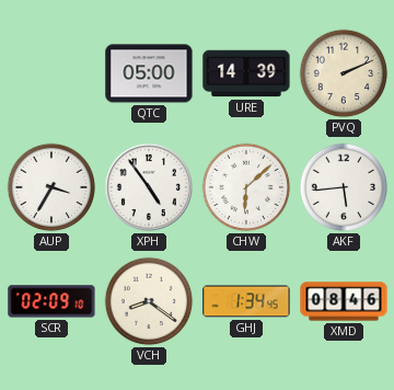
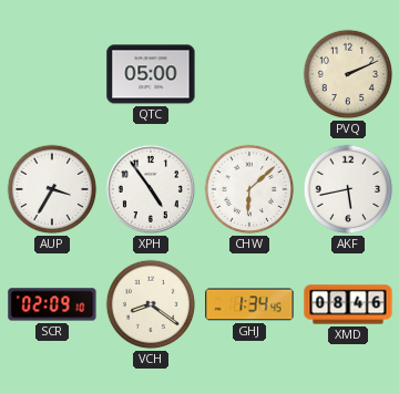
URE: 14:39 -> none
AKF: 5:44 -> 5:43
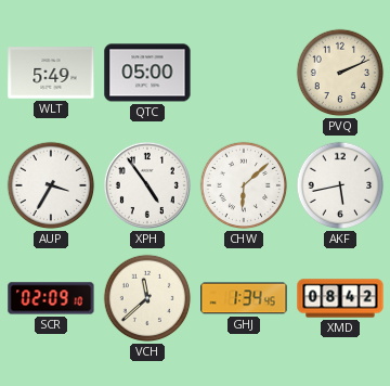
WLT: none -> 5:49
VCH: 8:21 -> 11:38
XMD: 08:46 -> 08:42
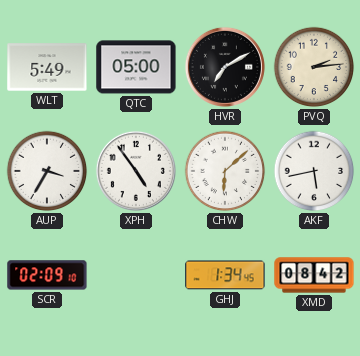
HVR: none -> 7:10
PVQ: 2:11 -> 2:14
VCH: 11:38 -> none
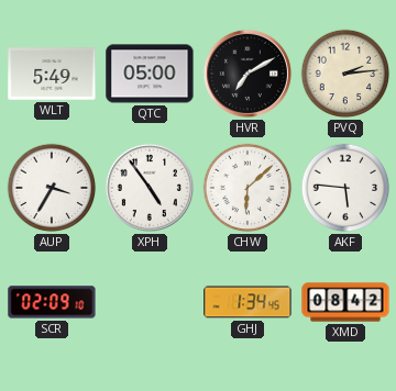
AKF: 5:43 -> 5:46
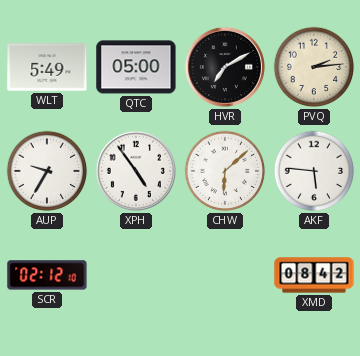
AUP: 3:35 -> 9:35
SCR: 02:09 -> 02:12
GHJ: 1:34 -> none
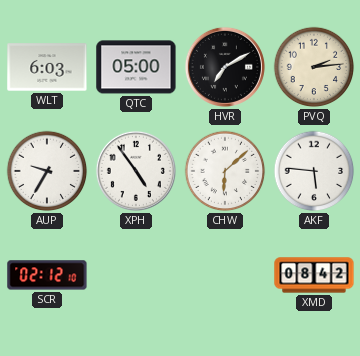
WLT: 5:49 -> 6:03
